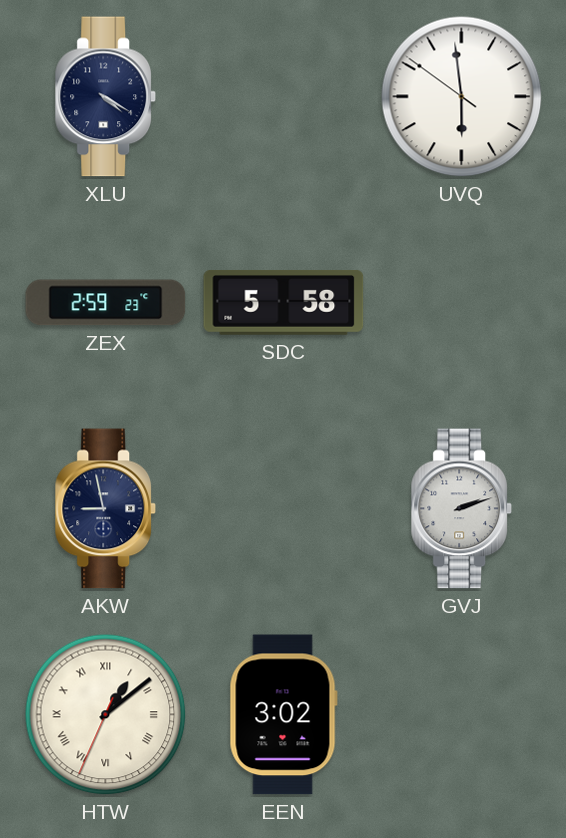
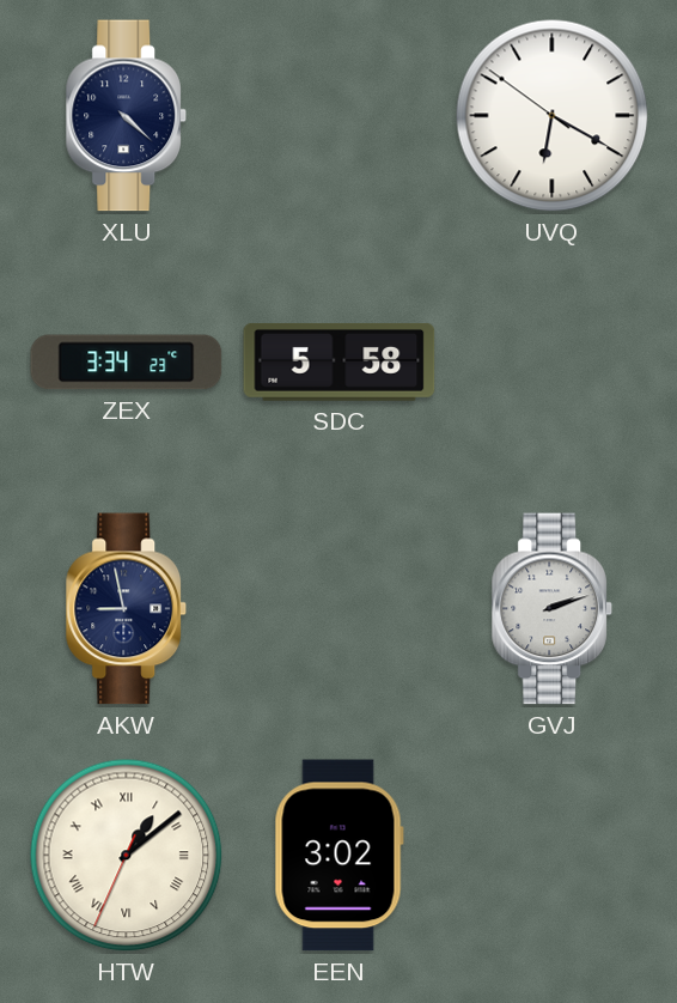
XLU: 4:20 -> 4:22
UVQ: 5:58 -> 6:19
ZEX: 2:59 -> 3:34
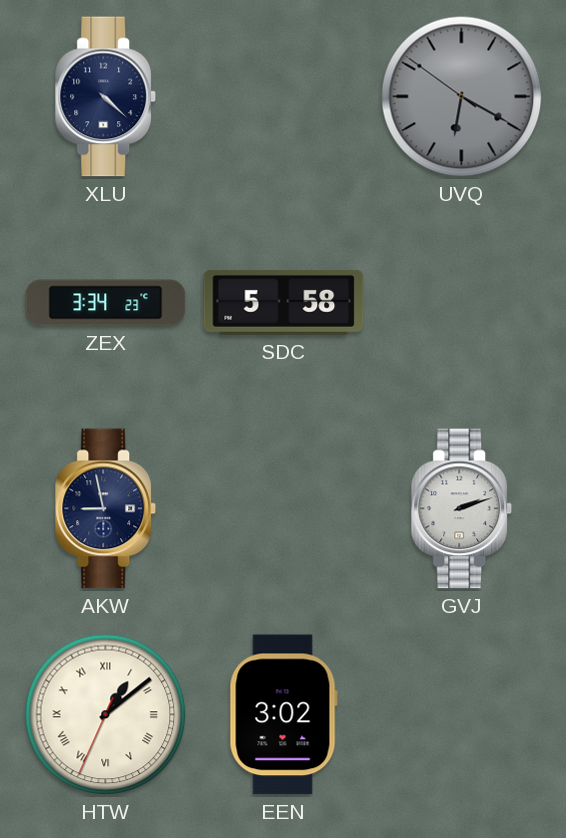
UVQ dial: white -> grey
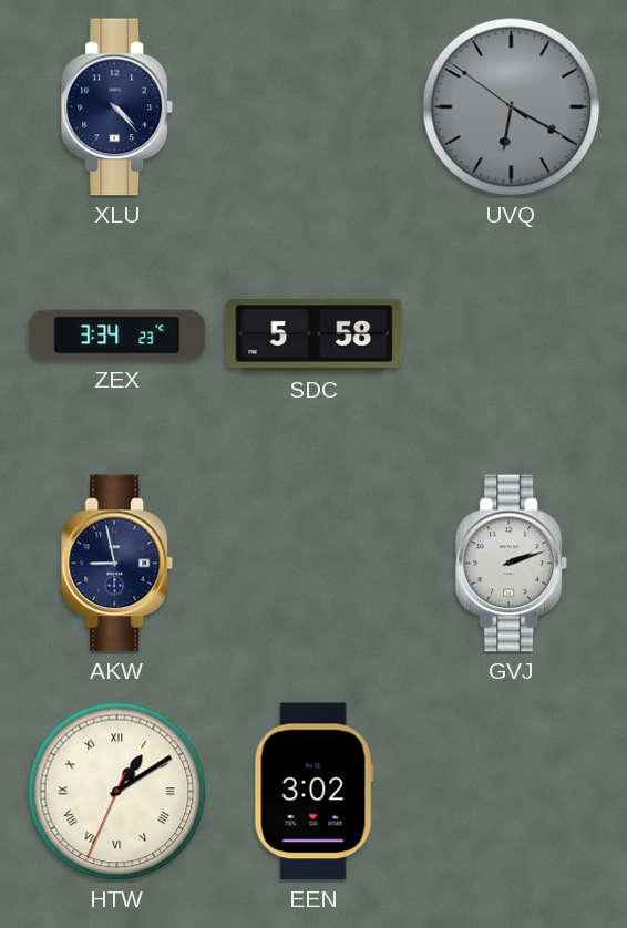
XLU: 4:22 -> 4:23
HTW: 1:08 -> 1:09
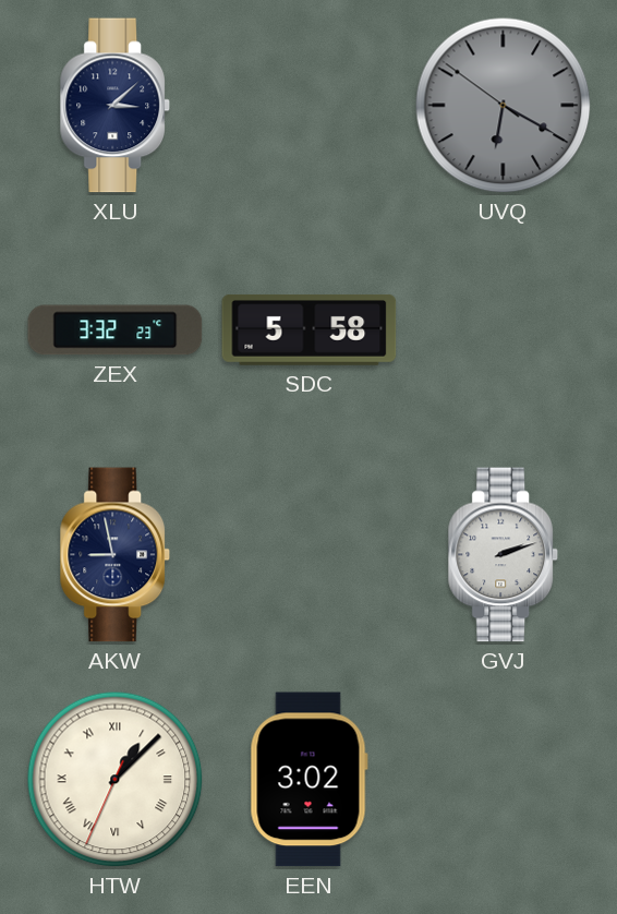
XLU: 4:23 -> 3:08
ZEX: 3:34 -> 3:32
HTW: 1:09 -> 1:07
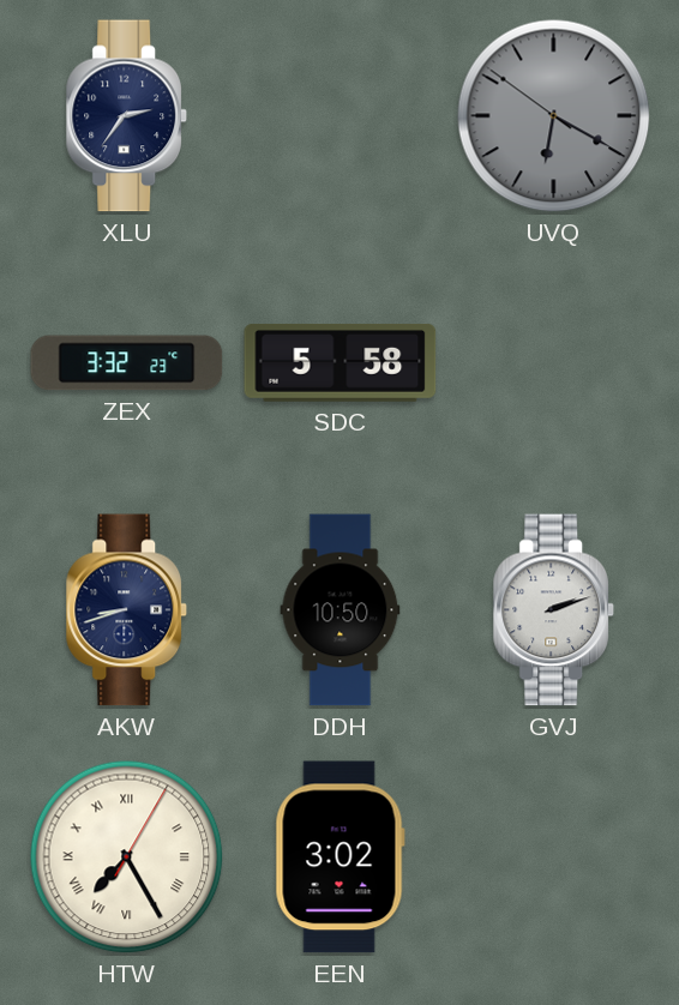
XLU: 3:08 -> 2:36
AKW: 8:58 -> 8:42
DDH: none -> 10:50
HTW: 1:07 -> 7:25
